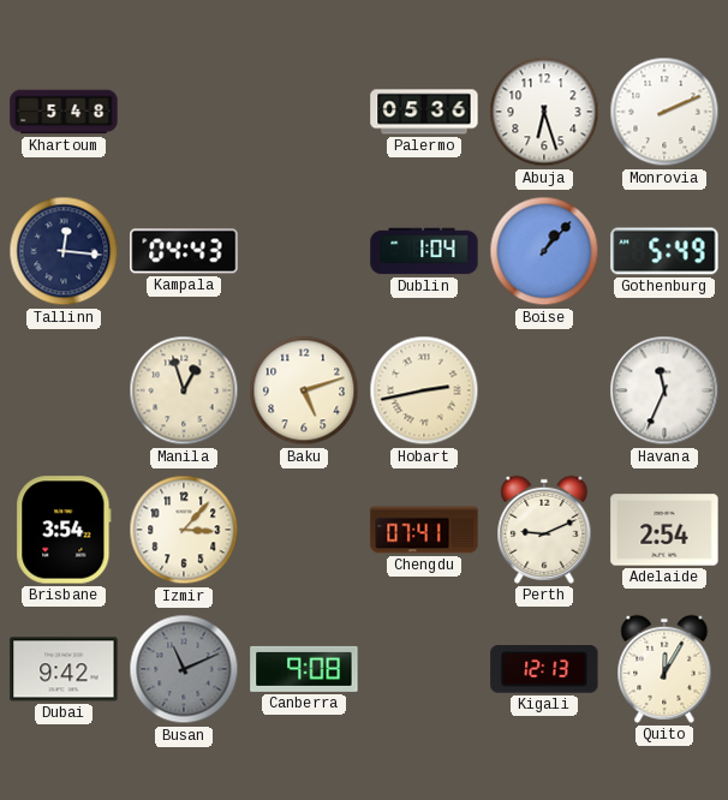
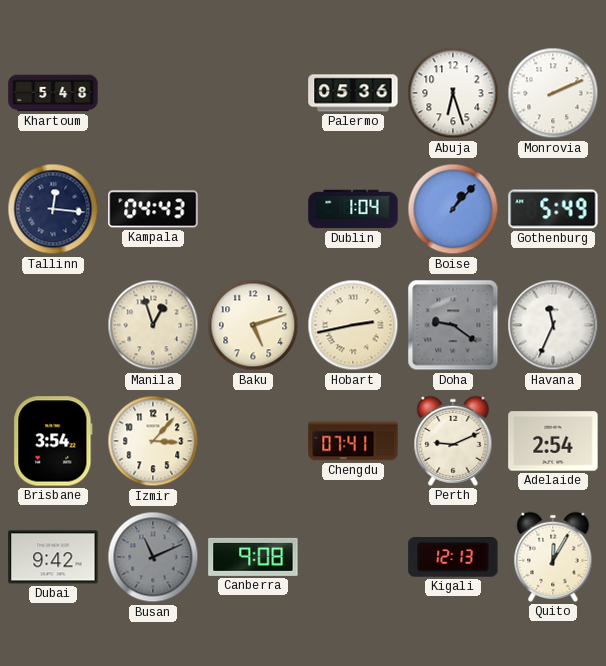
Doha: none -> 9:21
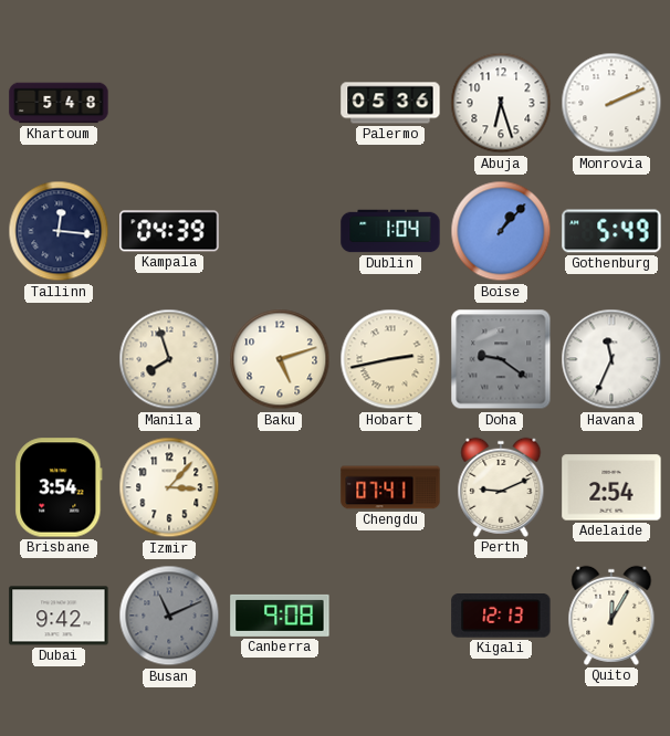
Kampala: 04:43 -> 04:39
Manila: 12:57 -> 7:57
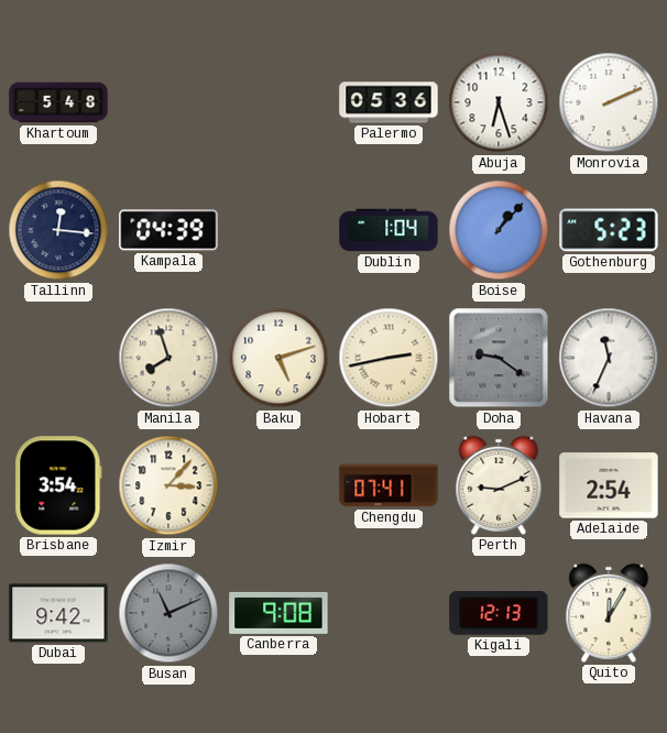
Gothenburg: 5:49 -> 5:23
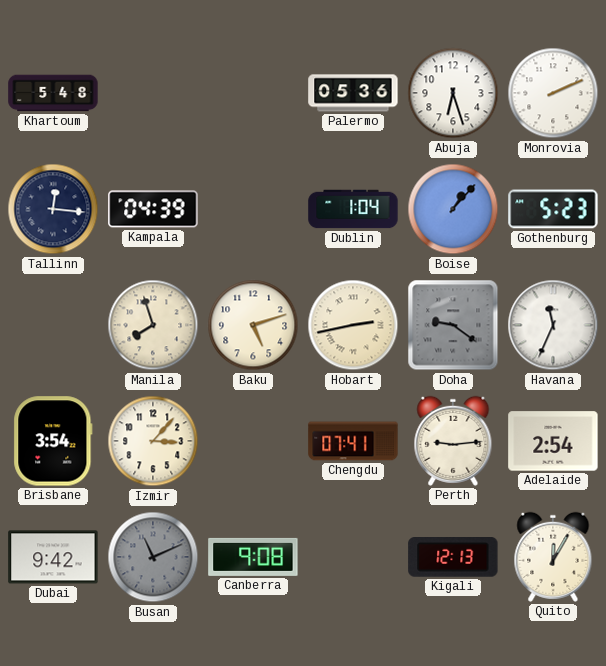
Perth: 9:11 -> 9:14
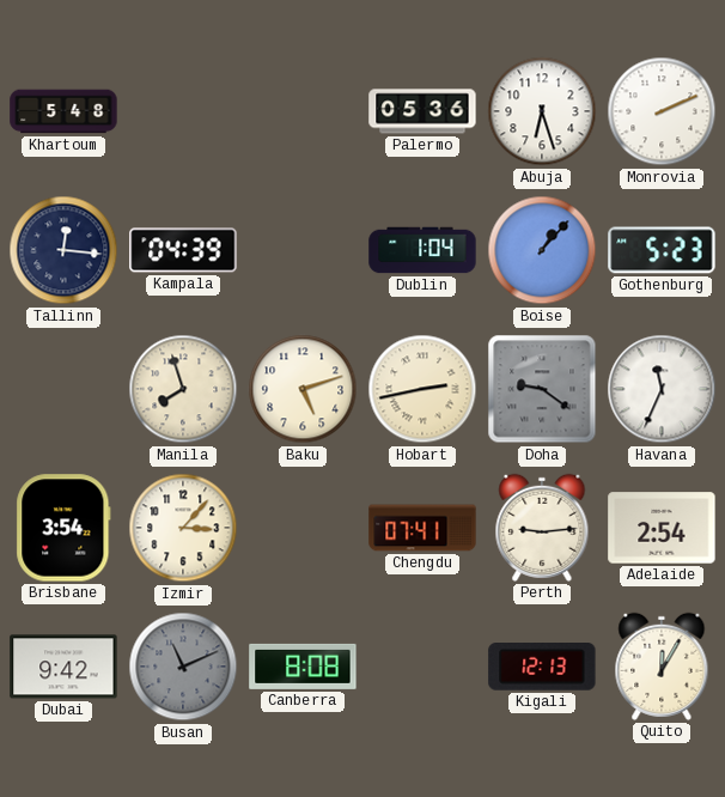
Canberra: 9:08 -> 8:08
